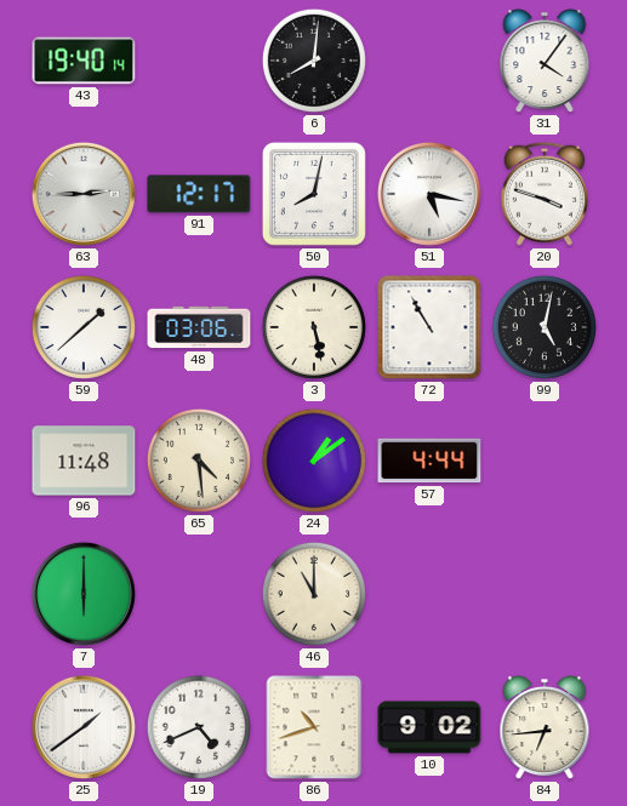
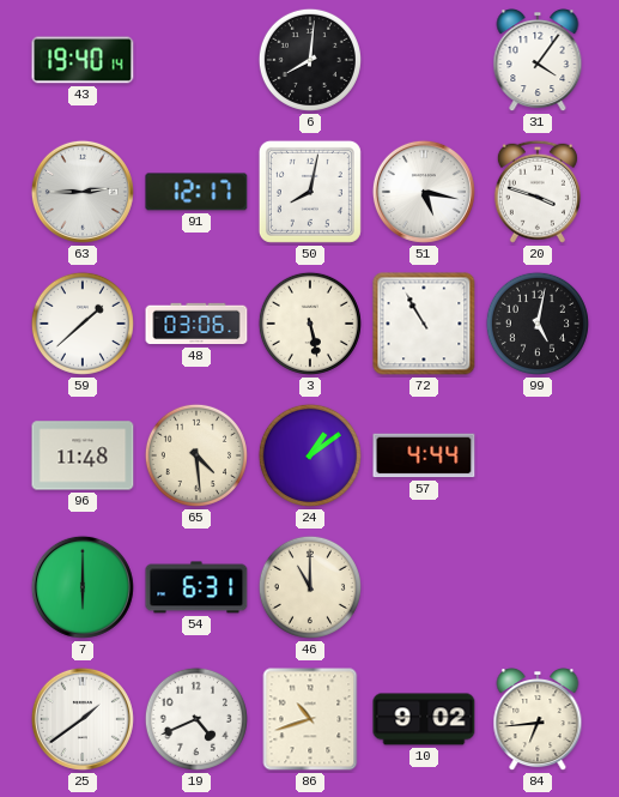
54: none -> 6:31
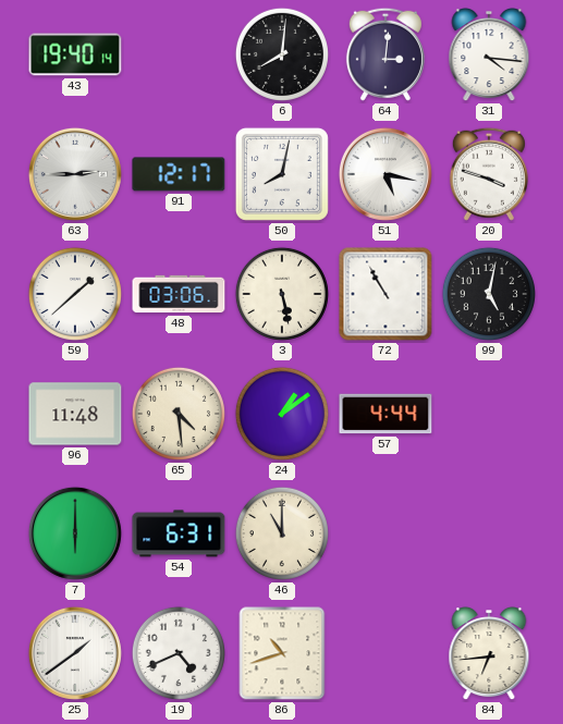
64: none -> 3:01
31: 4:06 -> 4:16
10: 9:02 -> none
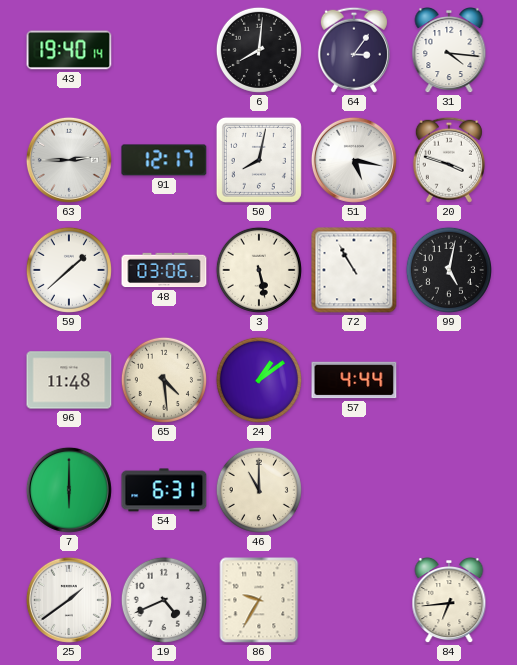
64: 3:01 -> 3:06
86: 10:42 -> 9:35
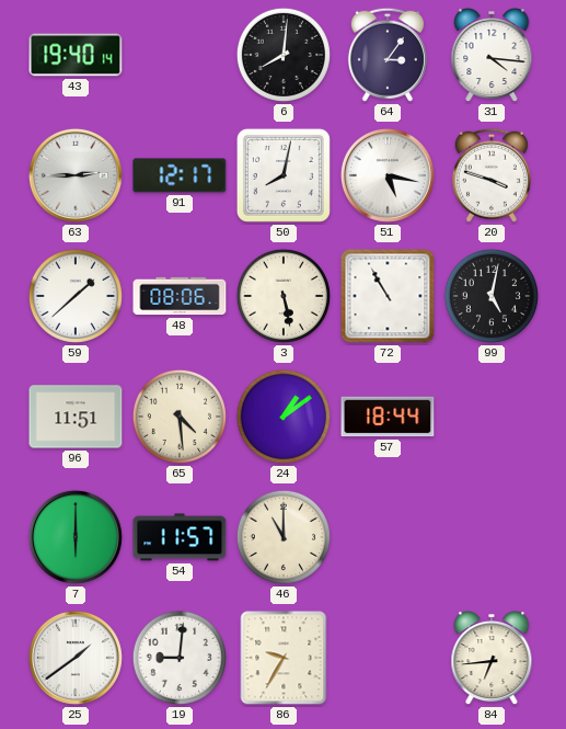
48: 03:06 -> 08:06
96: 11:48 -> 11:51
57: 4:44 -> 18:44
54: 6:31 -> 11:57
19: 4:41 -> 9:01
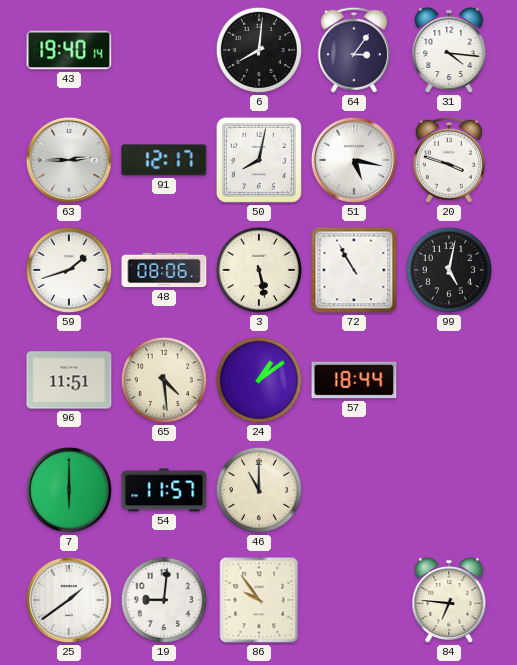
59: 1:38 -> 1:42
86: 9:35 -> 9:54
84: 6:44 -> 6:46
